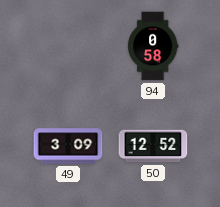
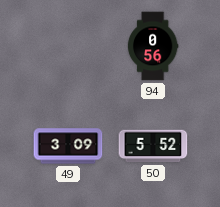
94: 0:58 -> 0:56
50: 12:52 -> 5:52
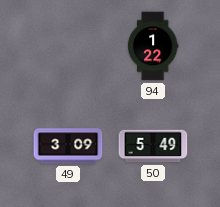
94: 0:56 -> 1:22
50: 5:52 -> 5:49
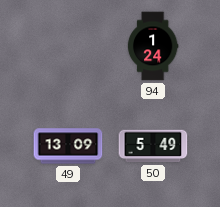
94: 1:22 -> 1:24
49: 3:09 -> 13:09
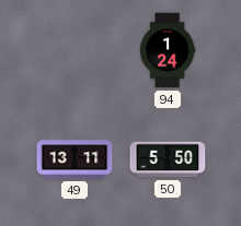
49: 13:09 -> 13:11
50: 5:49 -> 5:50
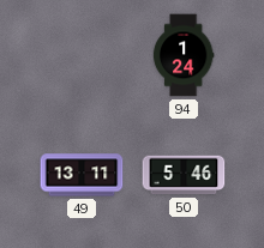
50: 5:50 -> 5:46
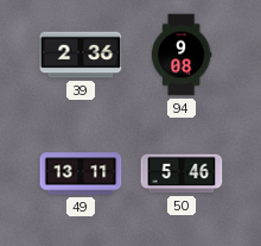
39: none -> 2:36
94: 1:24 -> 9:08
